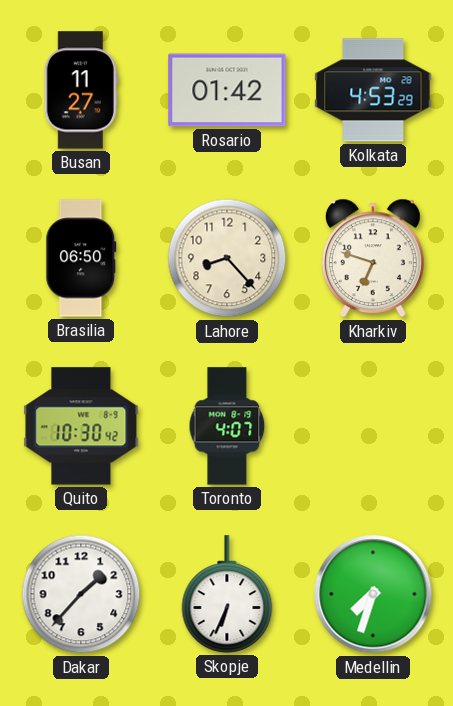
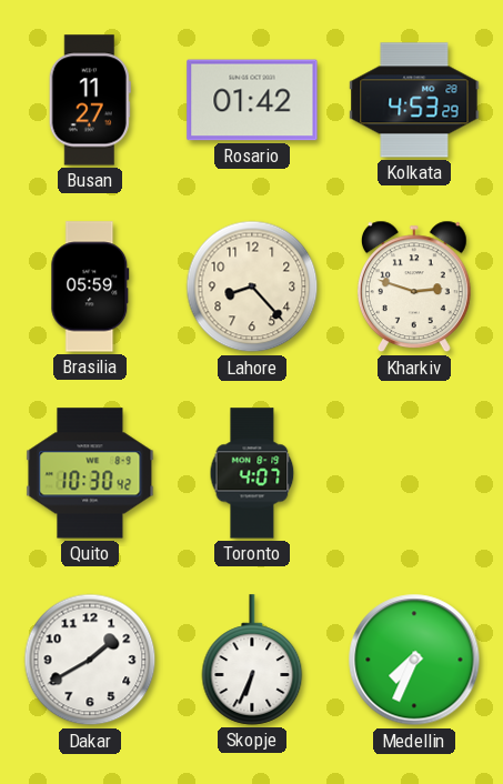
Brasilia: 06:50 -> 05:59
Kharkiv: 6:48 -> 2:48
Dakar: 1:37 -> 1:40
Medellin: 7:33 -> 7:34
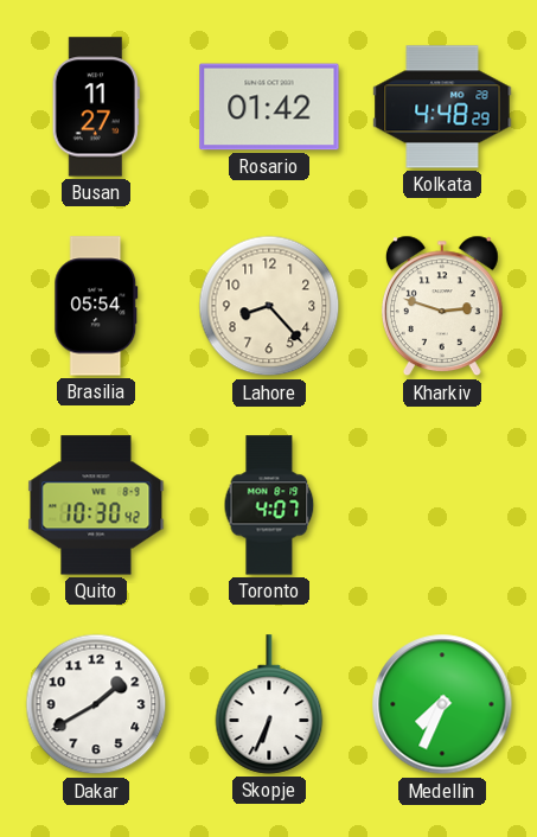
Kolkata: 4:53 -> 4:48
Brasilia: 05:59 -> 05:54
